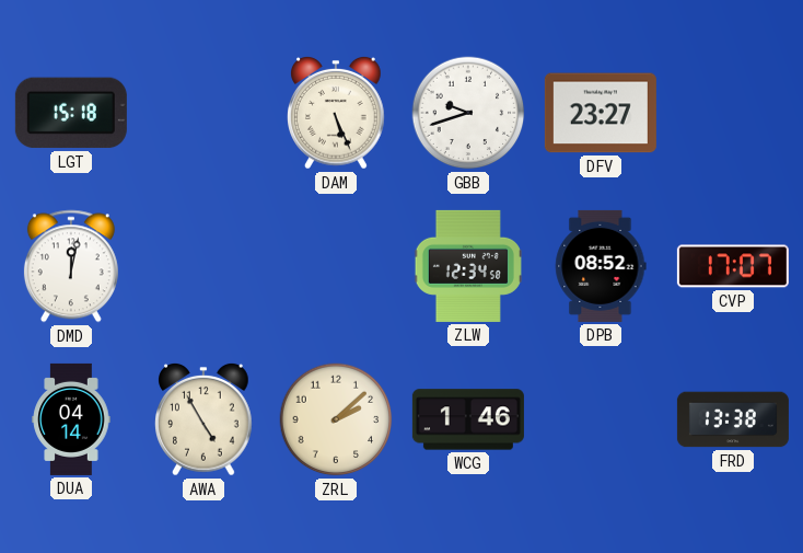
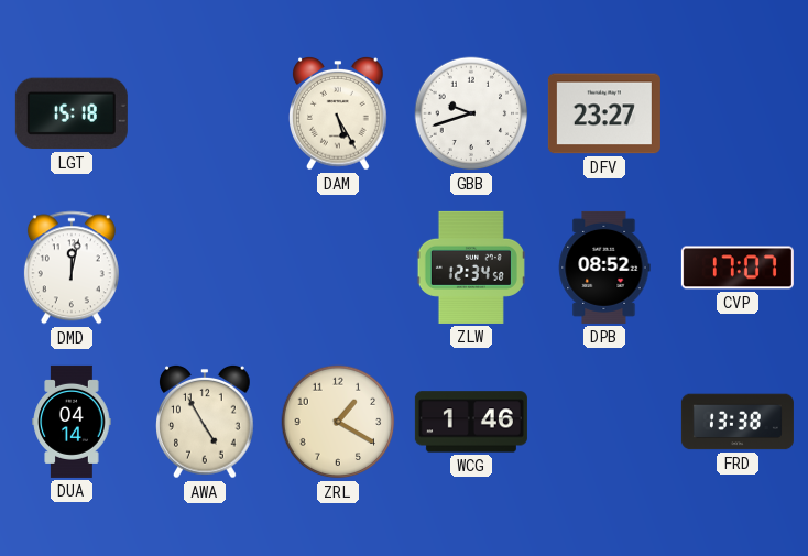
DAM: 5:26 -> 5:25
ZRL: 2:08 -> 1:20
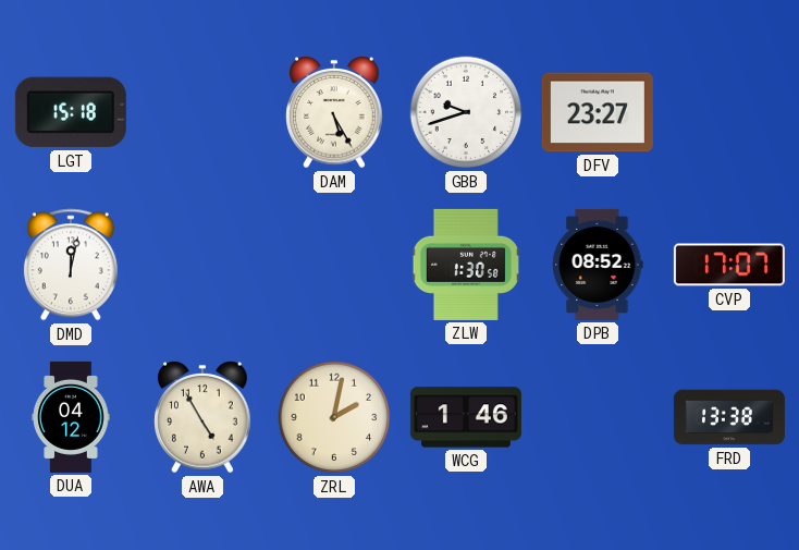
ZLW: 12:34 -> 1:30
DUA: 04:14 -> 04:12
ZRL: 1:20 -> 2:02
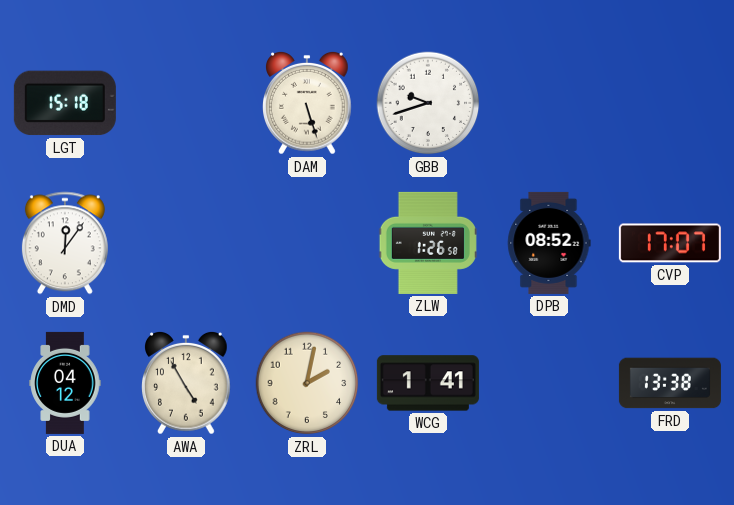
DAM: 5:25 -> 5:27
DFV: 23:27 -> none
DMD: 12:02 -> 12:06
ZLW: 1:30 -> 1:26
WCG: 1:46 -> 1:41
